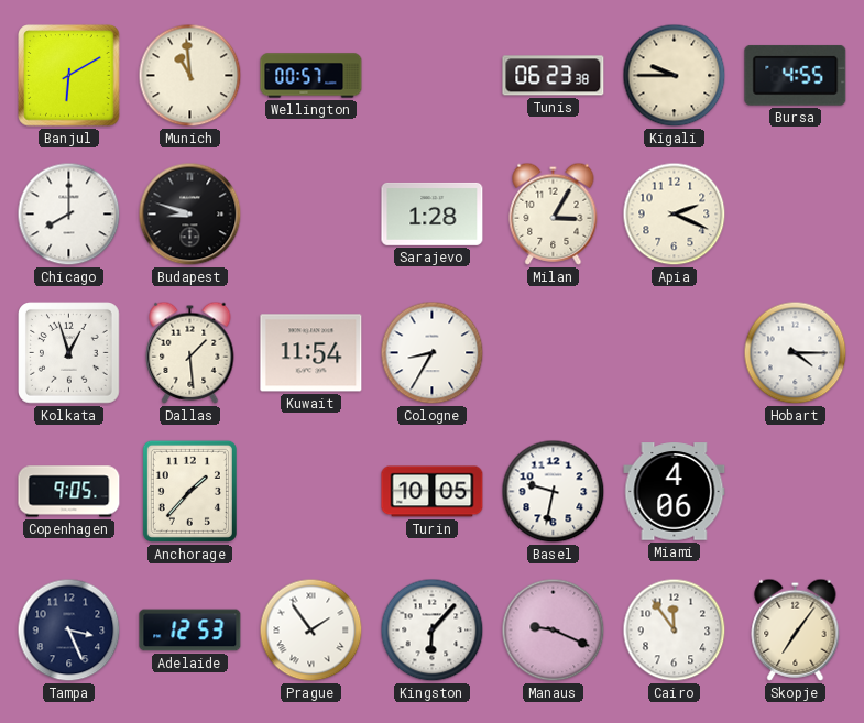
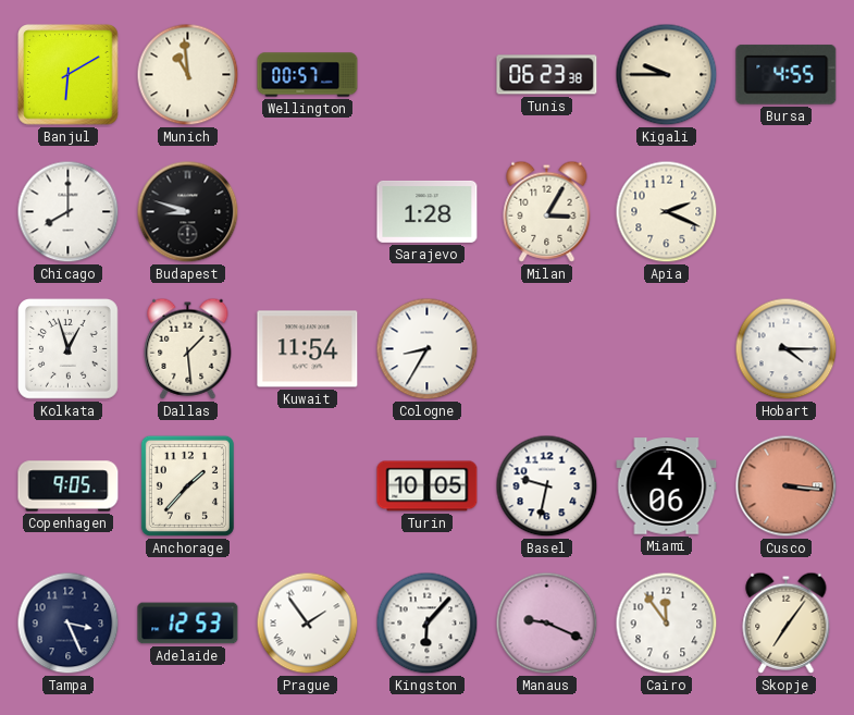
Cusco: none -> 3:16
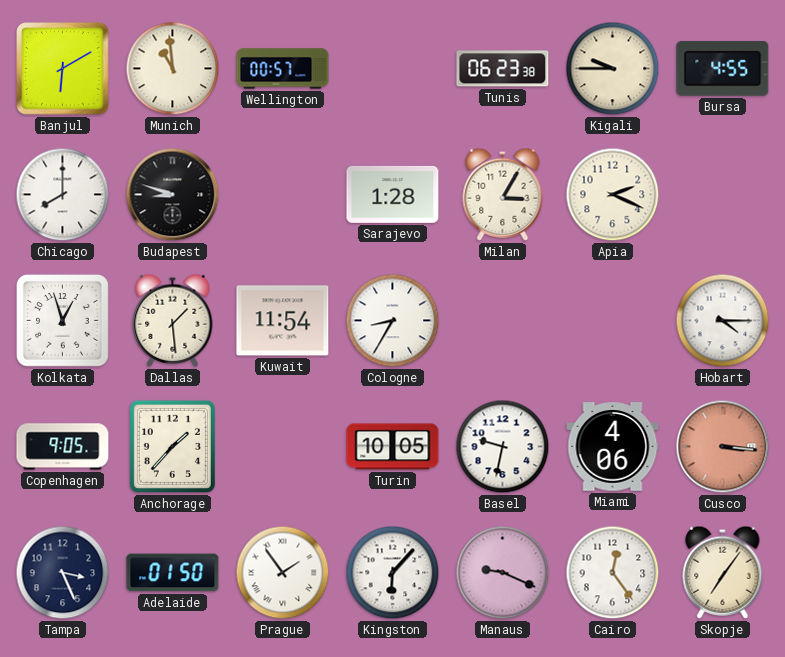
Adelaide: 12:53 -> 01:50
Cairo: 11:54 -> 12:24
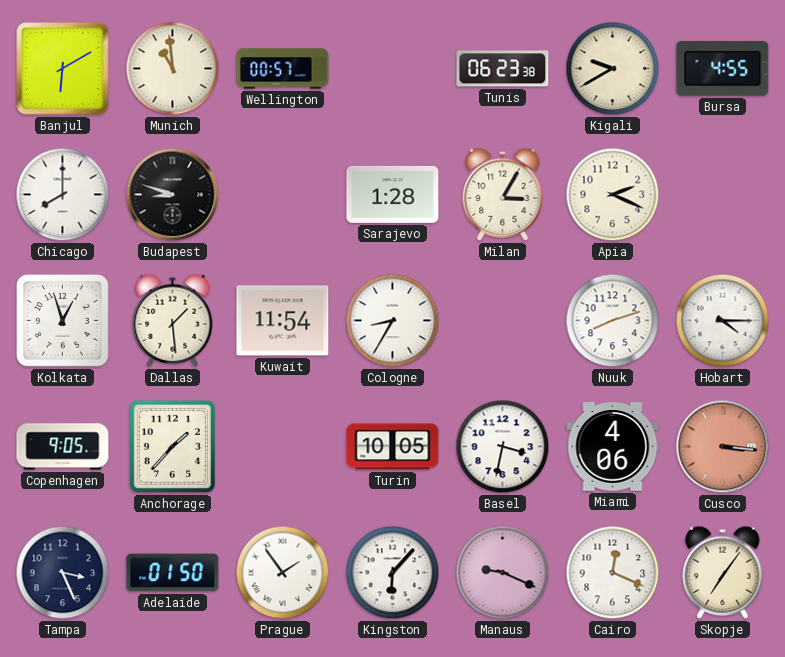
Kigali: 9:45 -> 9:40
Nuuk: none -> 8:12
Basel: 9:32 -> 3:32
Cairo: 12:24 -> 12:19
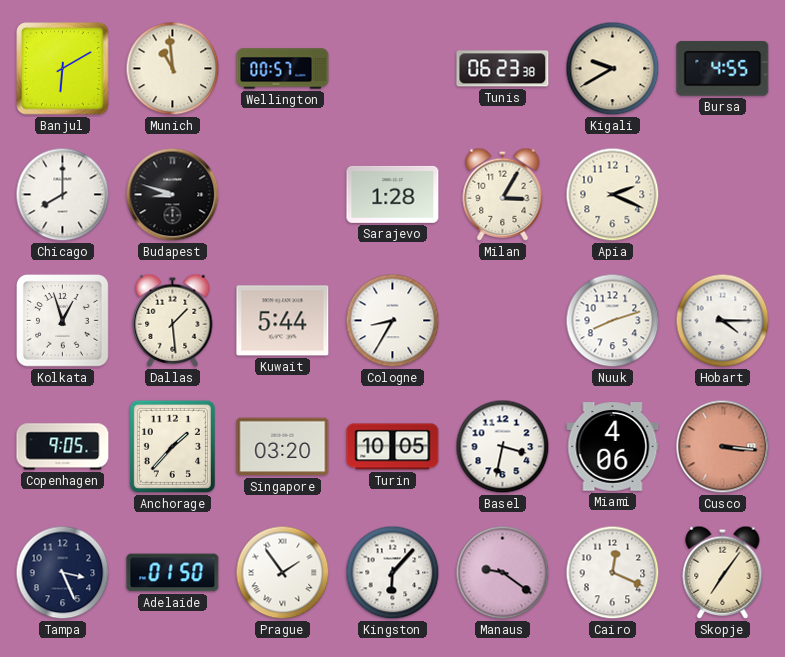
Kuwait: 11:54 -> 5:44
Singapore: none -> 03:20
Manaus: 9:19 -> 9:21
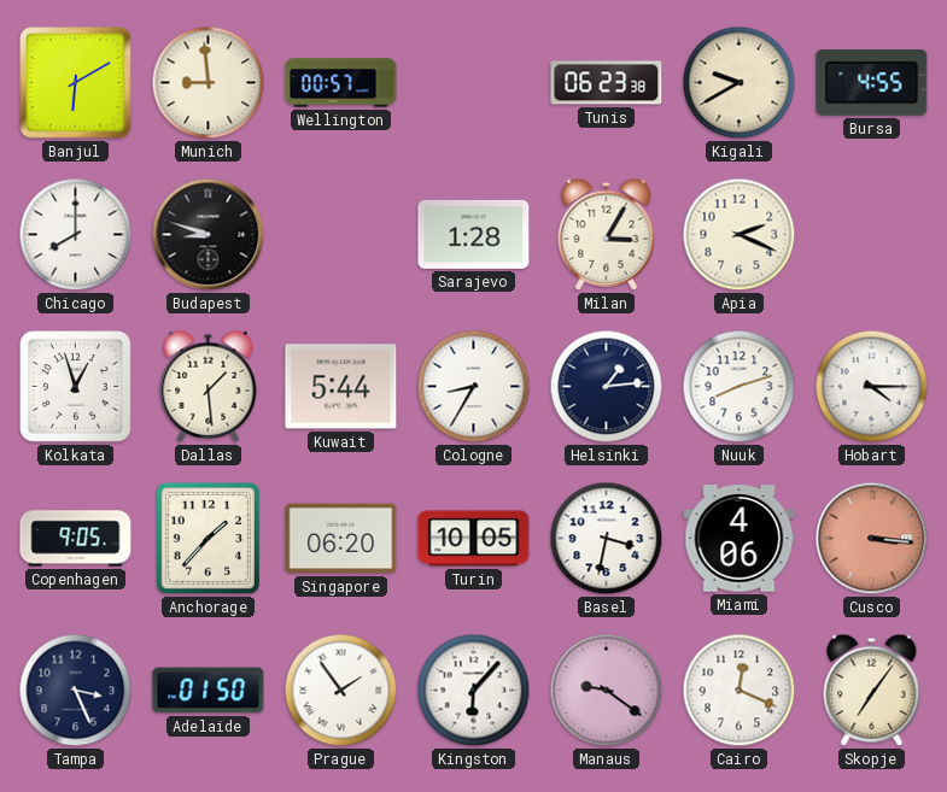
Munich: 10:59 -> 8:59
Helsinki: none -> 1:14
Singapore: 03:20 -> 06:20
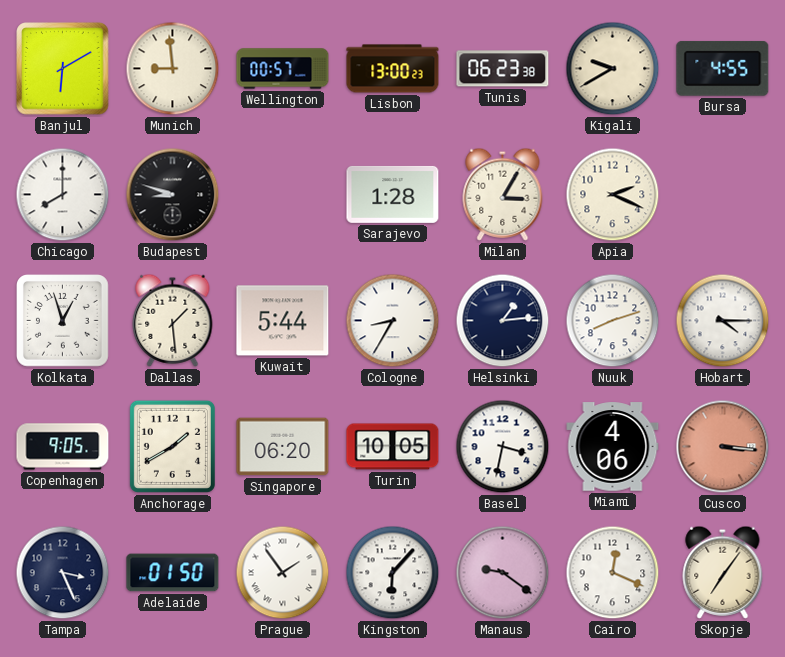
Lisbon: none -> 13:00
Anchorage: 1:37 -> 1:40
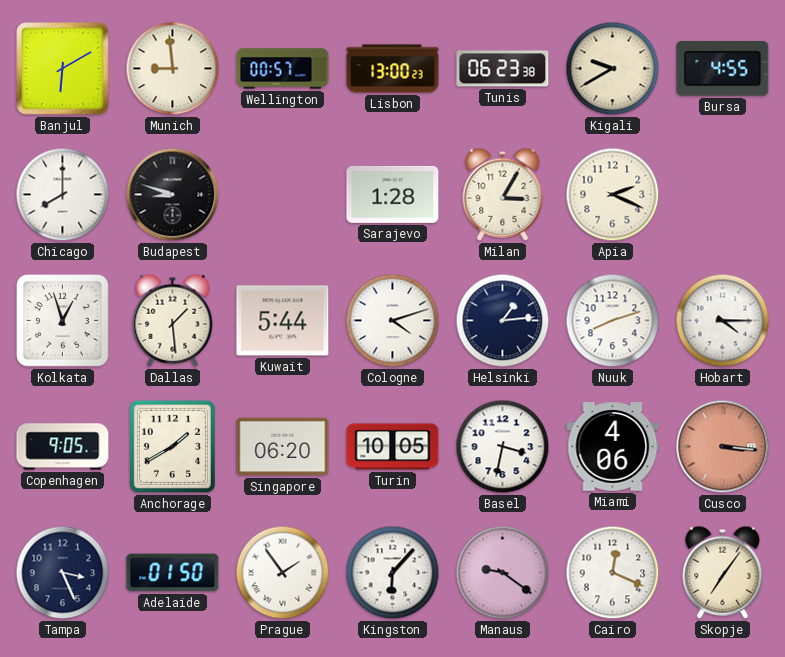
Cologne: 8:35 -> 4:12
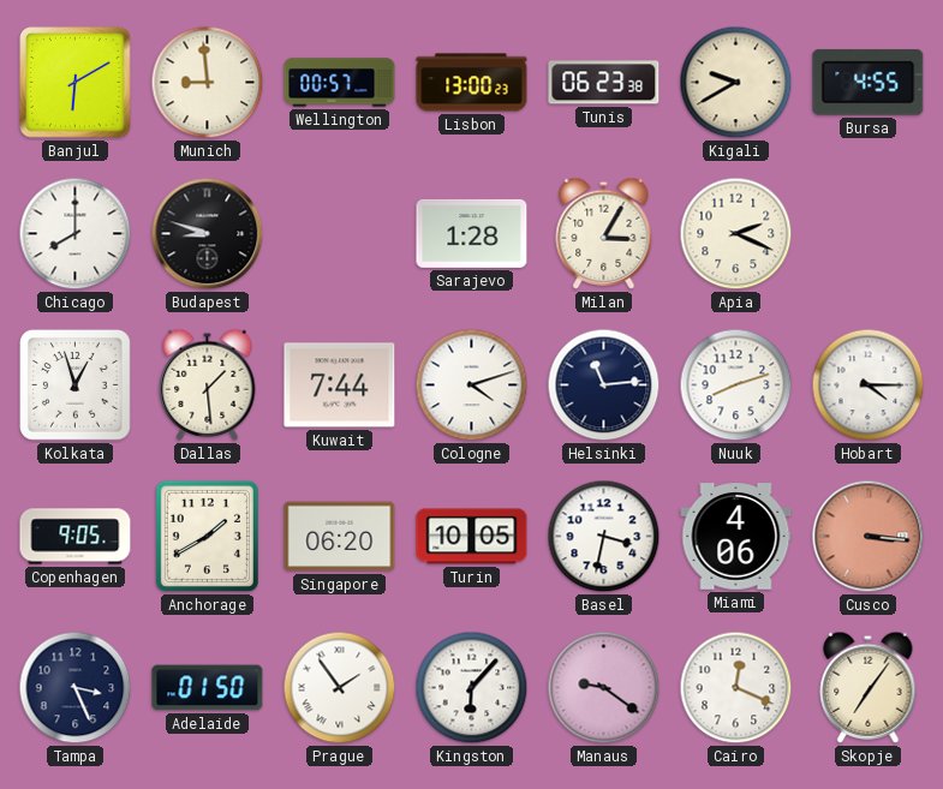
Kuwait: 5:44 -> 7:44
Helsinki: 1:14 -> 11:14
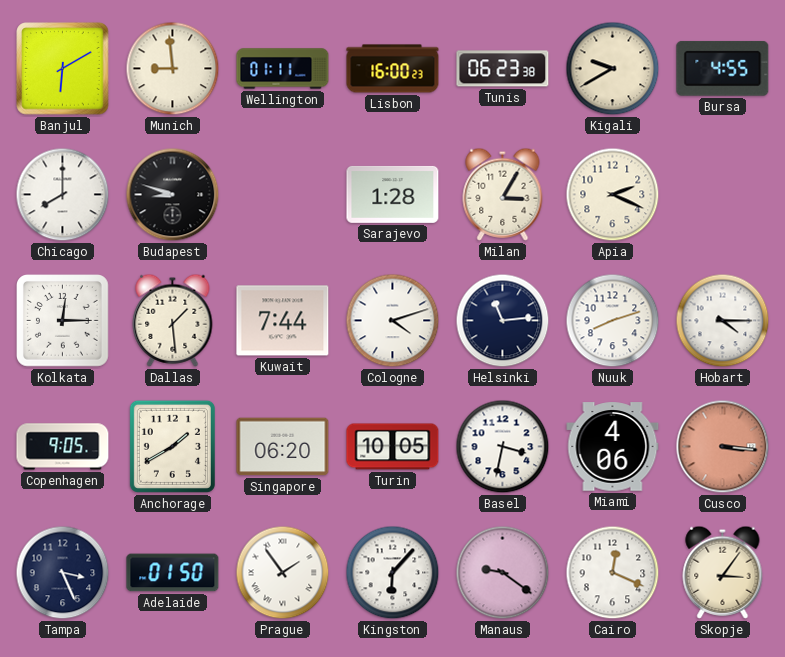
Wellington: 00:57 -> 01:11
Lisbon: 13:00 -> 16:00
Kolkata: 12:57 -> 12:15
Skopje: 7:06 -> 3:06
